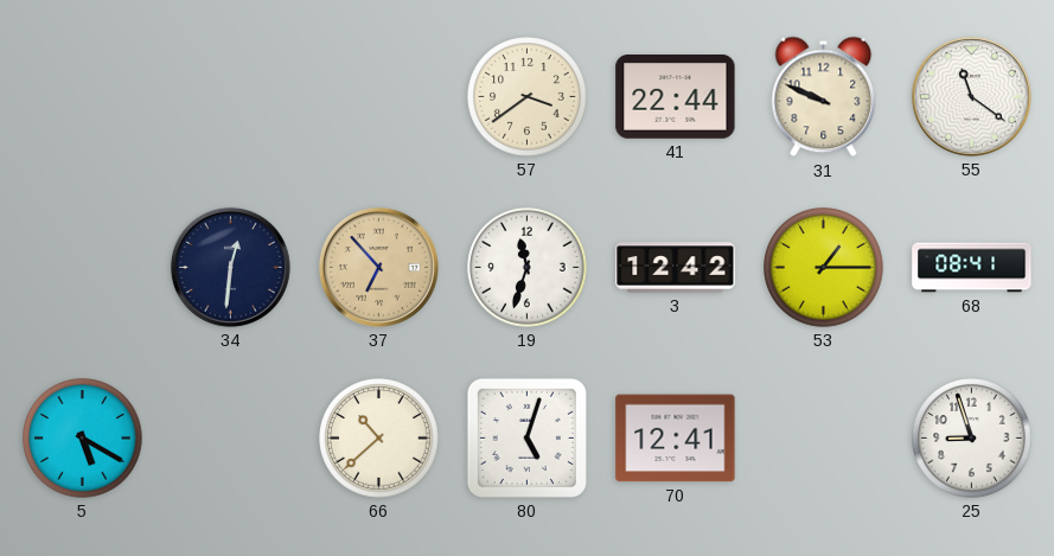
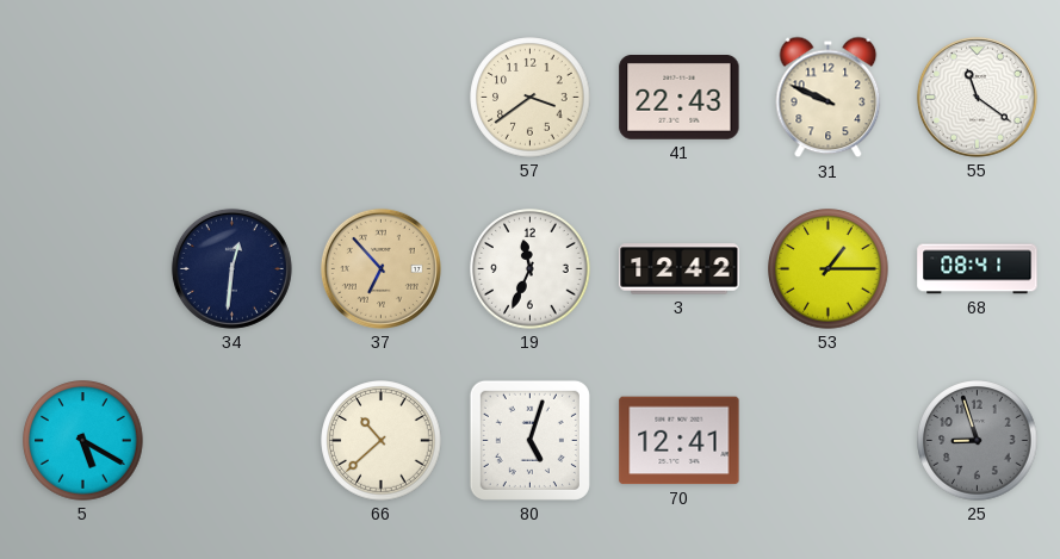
41: 22:44 -> 22:43
19: 11:33 -> 11:34
25 dial: white -> grey
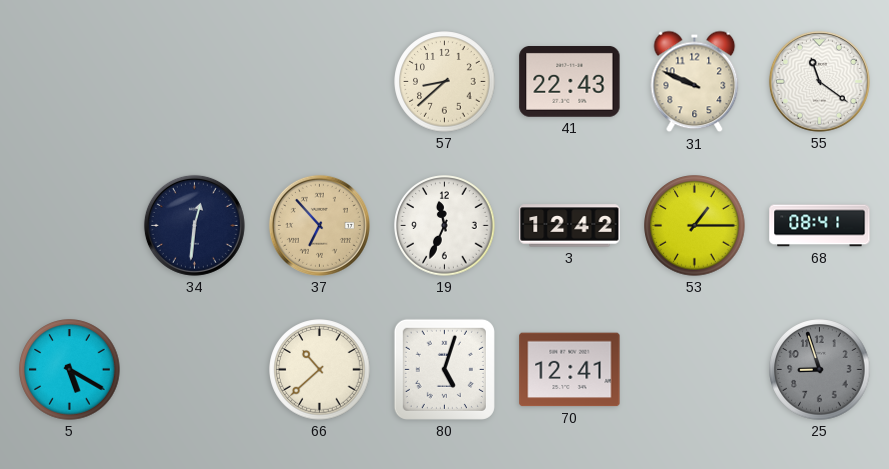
57: 3:39 -> 8:38
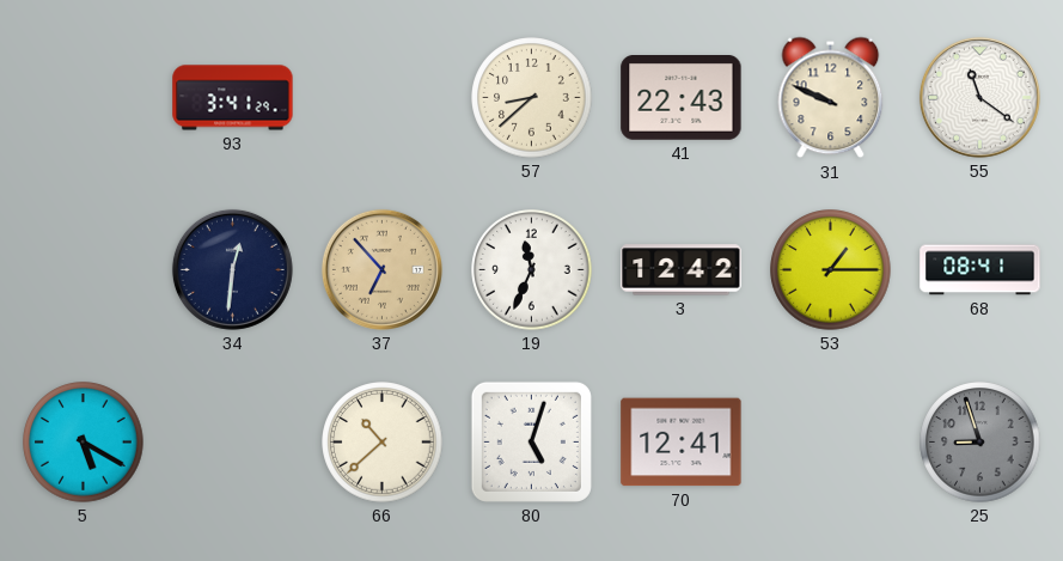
93: none -> 3:41
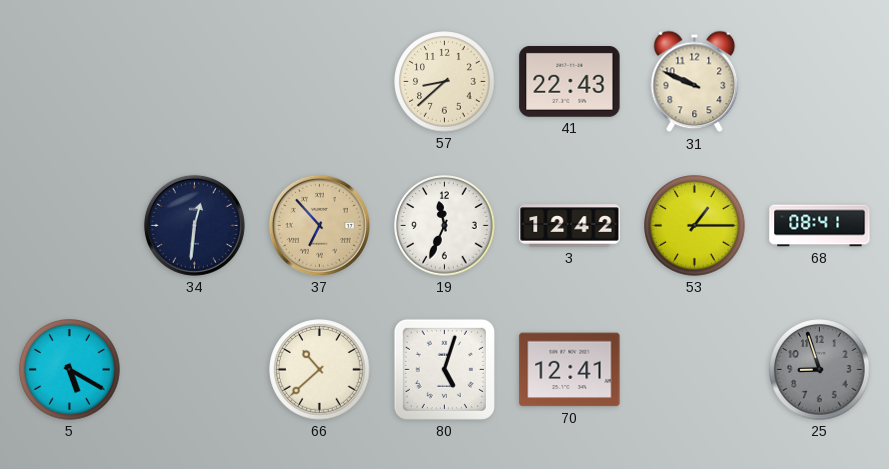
93: 3:41 -> none
55: 11:21 -> none
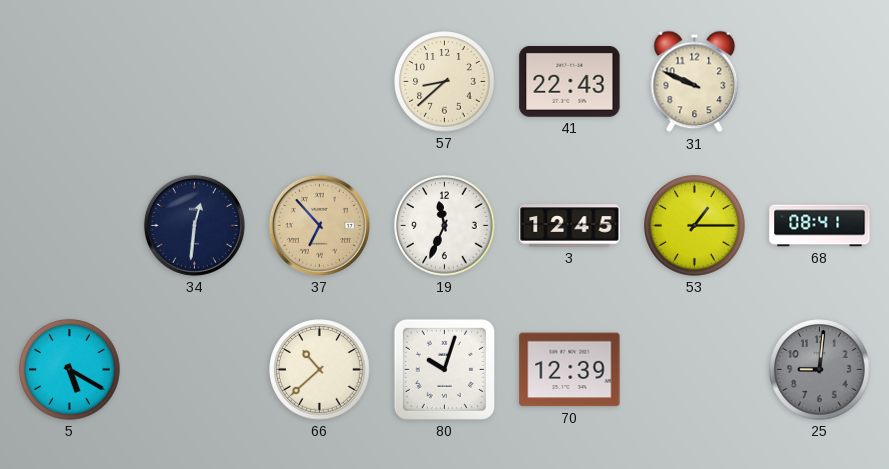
3: 12:42 -> 12:45
80: 5:03 -> 10:03
70: 12:41 -> 12:39
25: 8:57 -> 9:01
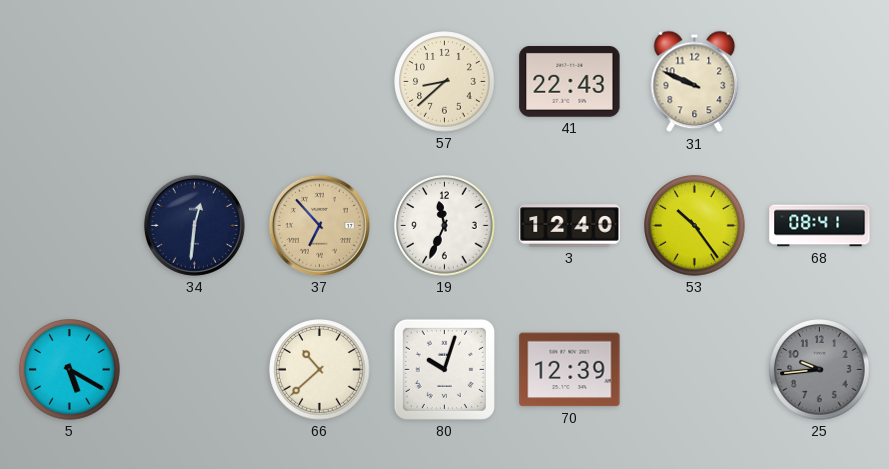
3: 12:45 -> 12:40
53: 1:15 -> 10:24
25: 9:01 -> 9:44
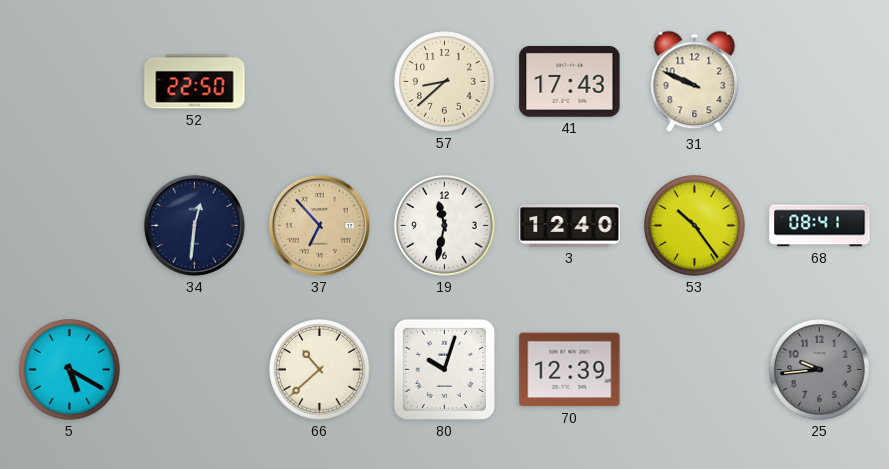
52: none -> 22:50
41: 22:43 -> 17:43
19: 11:34 -> 11:32
